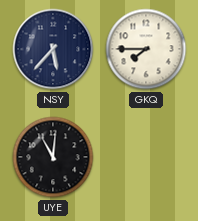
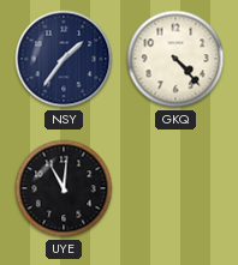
NSY: 5:37 -> 1:36
GKQ: 7:45 -> 4:23
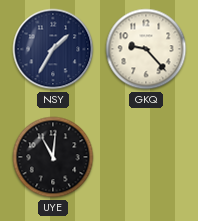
NSY: 1:36 -> 1:35
GKQ: 4:23 -> 9:23
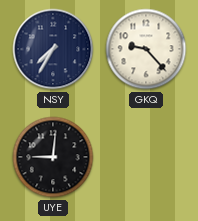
NSY: 1:35 -> 7:35
UYE: 11:01 -> 9:01
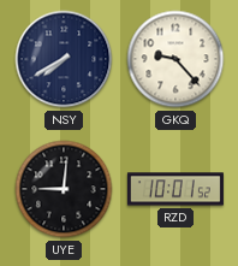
NSY: 7:35 -> 7:40
RZD: none -> 10:01
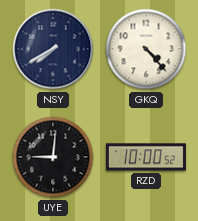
GKQ: 9:23 -> 4:23
RZD: 10:01 -> 10:00
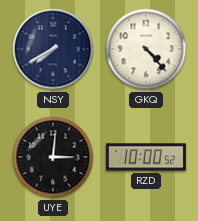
UYE: 9:01 -> 3:01
